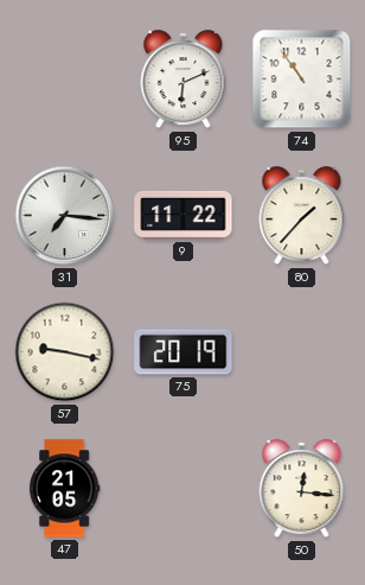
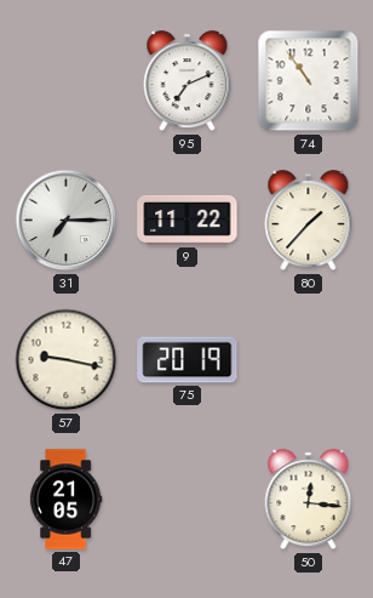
95: 6:11 -> 7:11
31: 7:16 -> 7:15
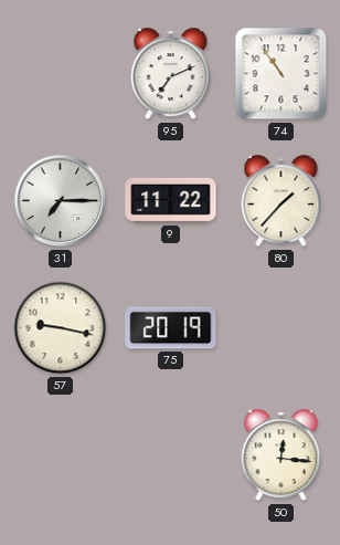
47: 21:05 -> none
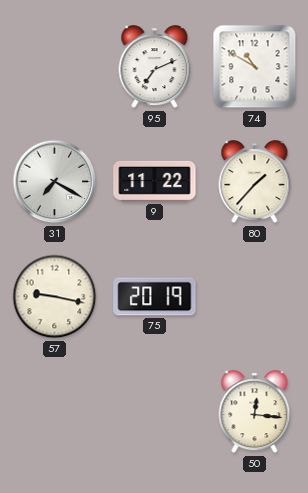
74: 10:54 -> 10:50
31: 7:15 -> 7:20
